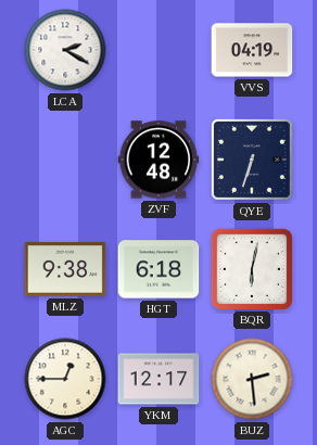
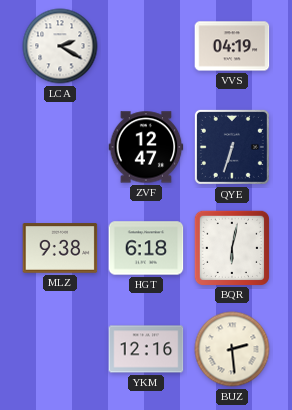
ZVF: 12:48 -> 12:47
AGC: 12:45 -> none
YKM: 12:17 -> 12:16
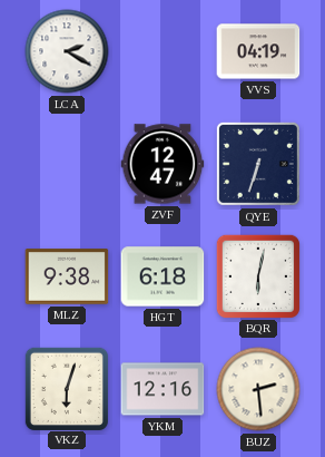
VKZ: none -> 6:03
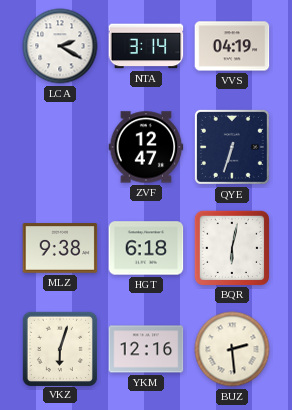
NTA: none -> 3:14
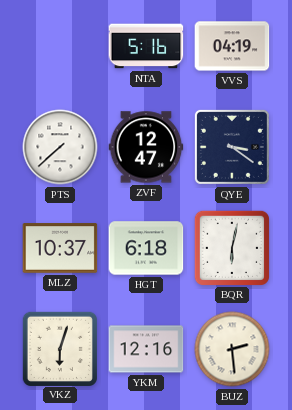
LCA: 2:20 -> none
NTA: 3:14 -> 5:16
PTS: none -> 7:38
QYE: 6:33 -> 3:21
MLZ: 9:38 -> 10:37
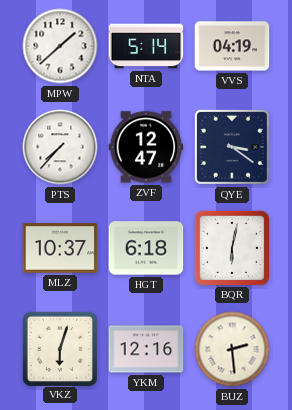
MPW: none -> 1:38
NTA: 5:16 -> 5:14
PTS: 7:38 -> 7:37
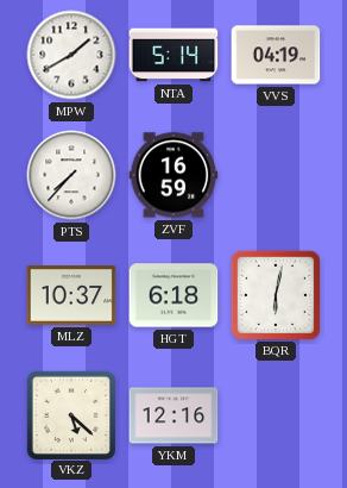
MPW: 1:38 -> 1:40
ZVF: 12:47 -> 16:59
QYE: 3:21 -> none
VKZ: 6:03 -> 5:22
BUZ: 2:29 -> none
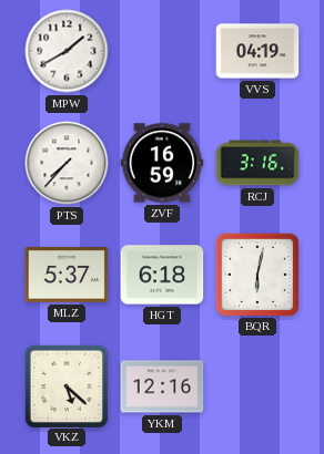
NTA: 5:14 -> none
RCJ: none -> 3:16
MLZ: 10:37 -> 5:37
